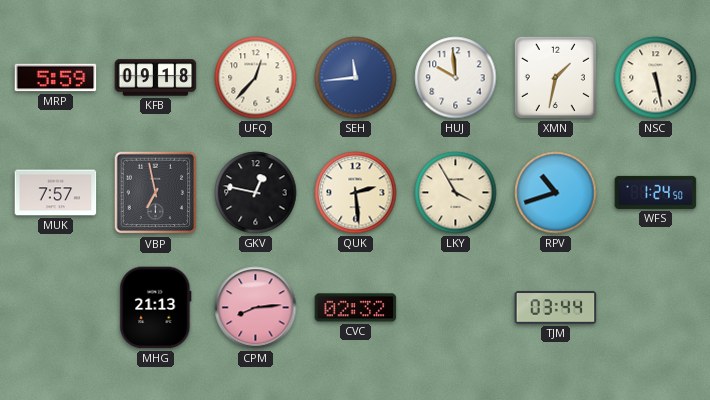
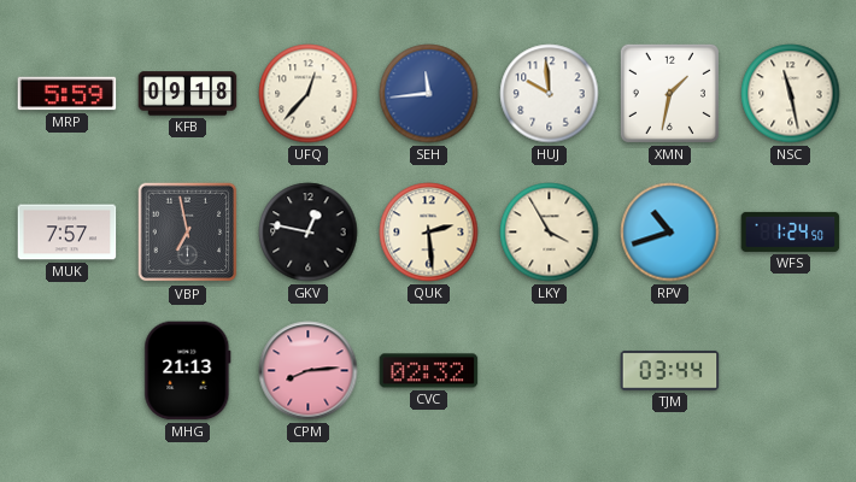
NSC: 5:28 -> 11:28
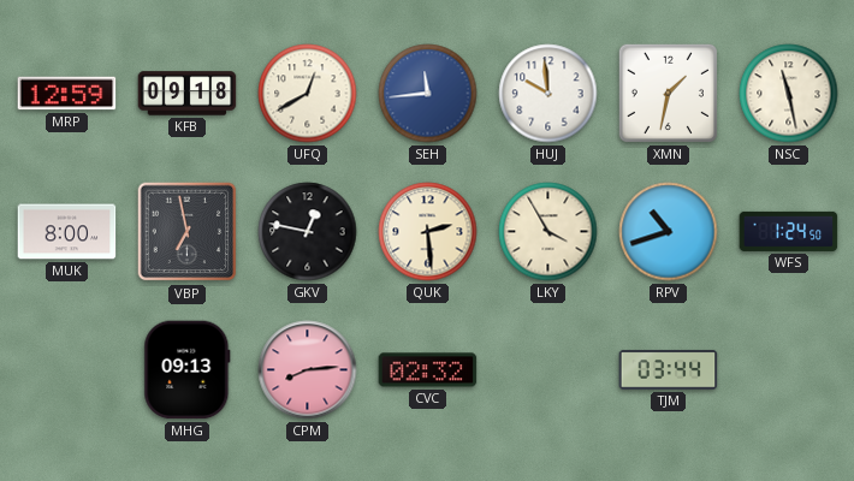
MRP: 5:59 -> 12:59
UFQ: 12:37 -> 12:40
MUK: 7:57 -> 8:00
MHG: 21:13 -> 09:13
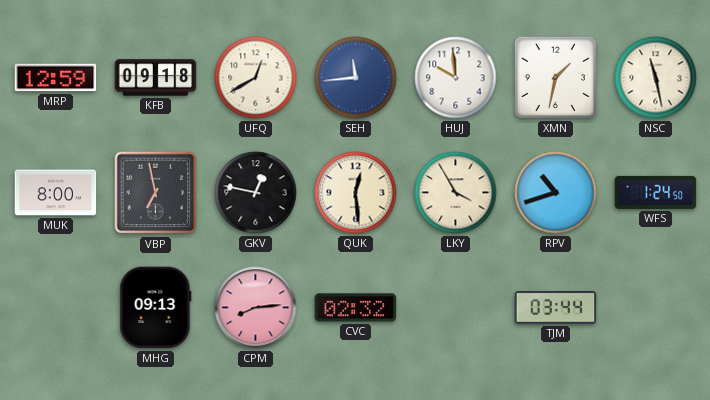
QUK: 2:29 -> 12:29
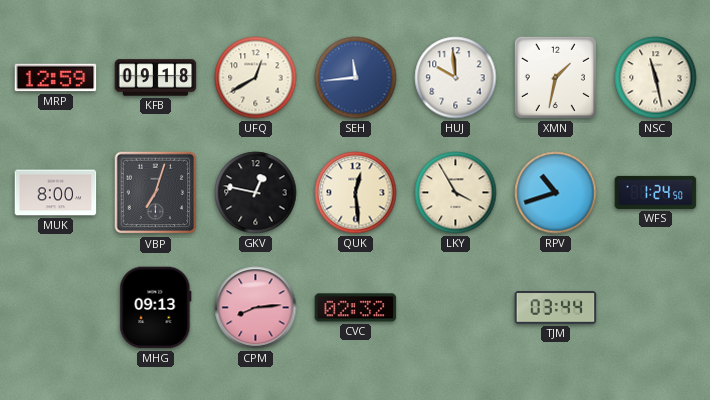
VBP: 6:58 -> 7:03
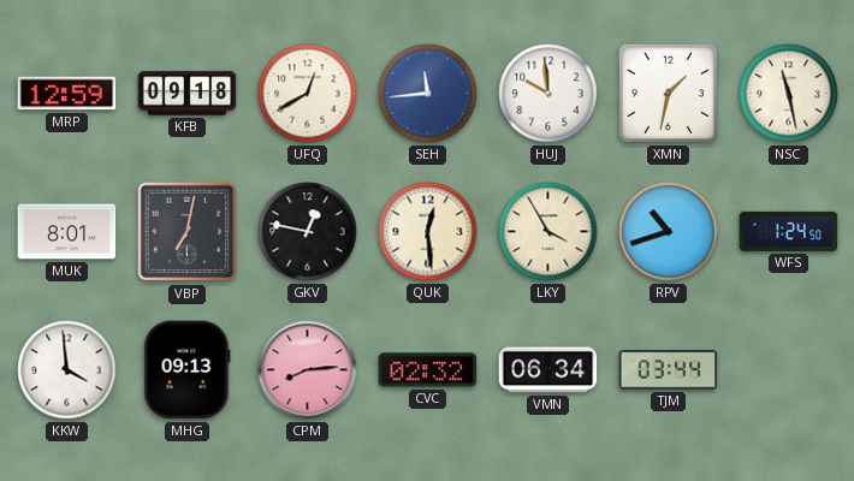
MUK: 8:00 -> 8:01
VBP: 7:03 -> 7:02
KKW: none -> 3:59
VMN: none -> 06:34
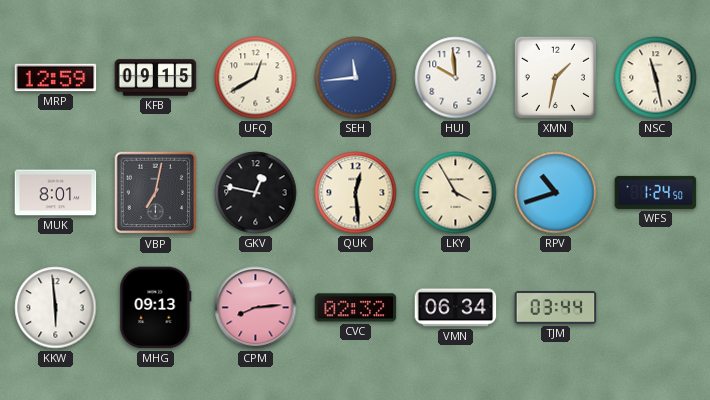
KFB: 09:18 -> 09:15
KKW: 3:59 -> 5:59
